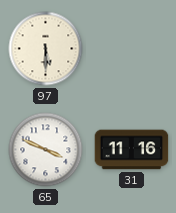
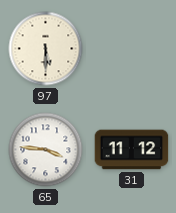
65: 3:49 -> 3:46
31: 11:16 -> 11:12
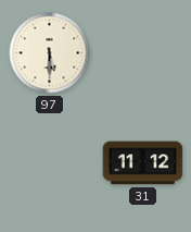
65: 3:46 -> none
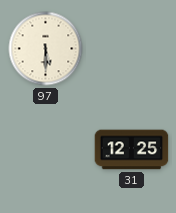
31: 11:12 -> 12:25
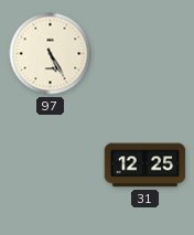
97: 5:30 -> 5:25
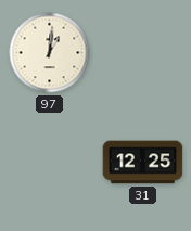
97: 5:25 -> 1:01
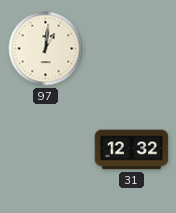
31: 12:25 -> 12:32
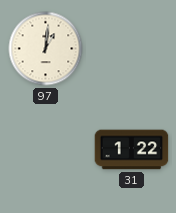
31: 12:32 -> 1:22
